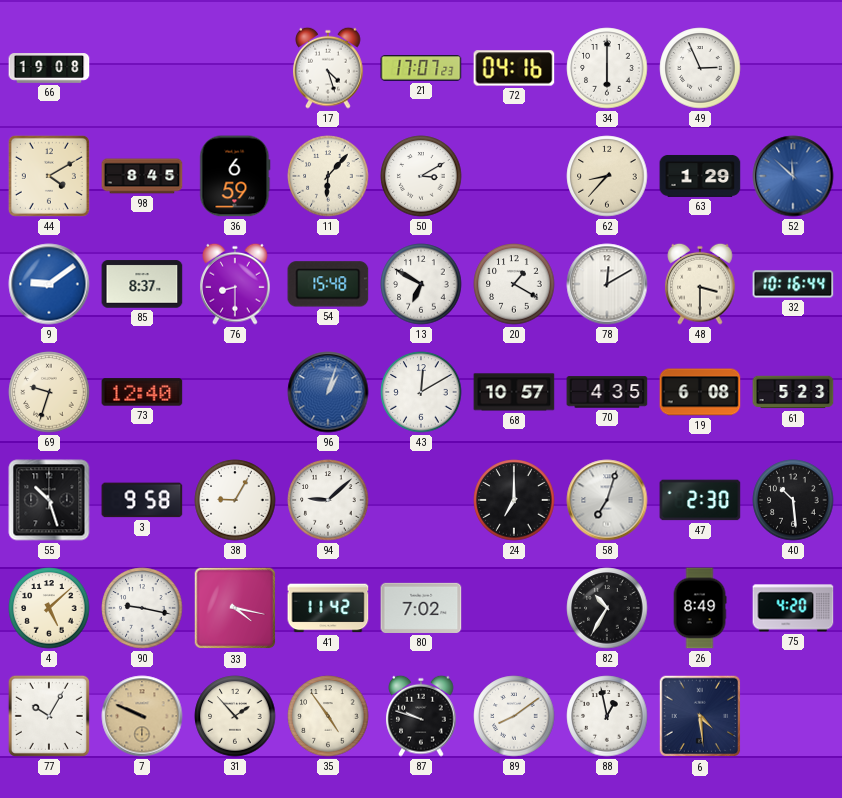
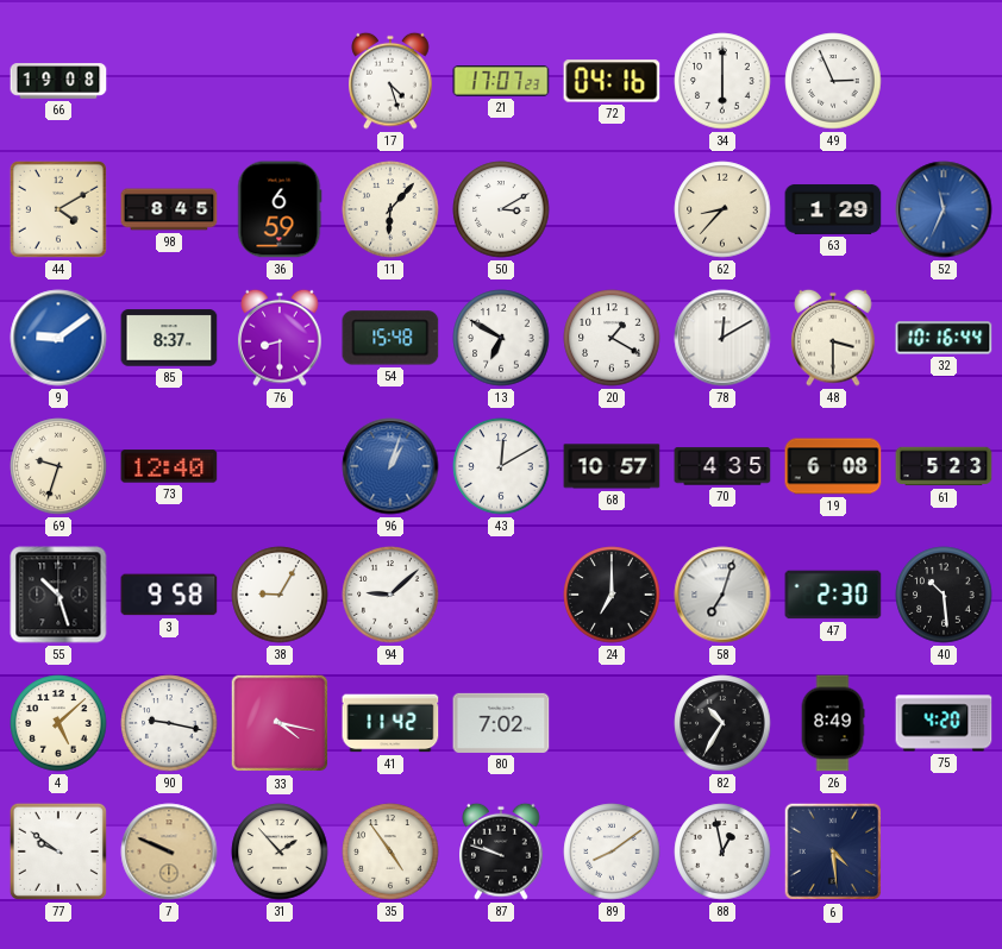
52: 11:52 -> 11:34
77: 10:05 -> 9:51
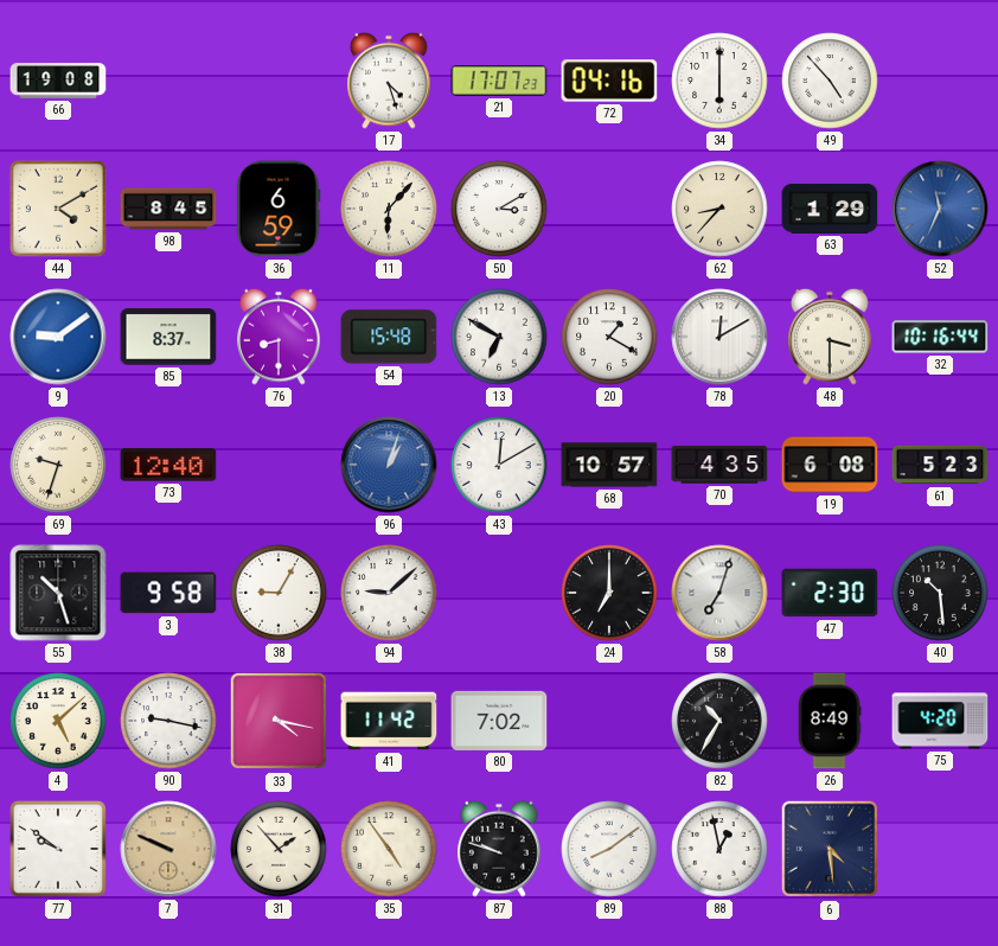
49: 2:56 -> 4:53
